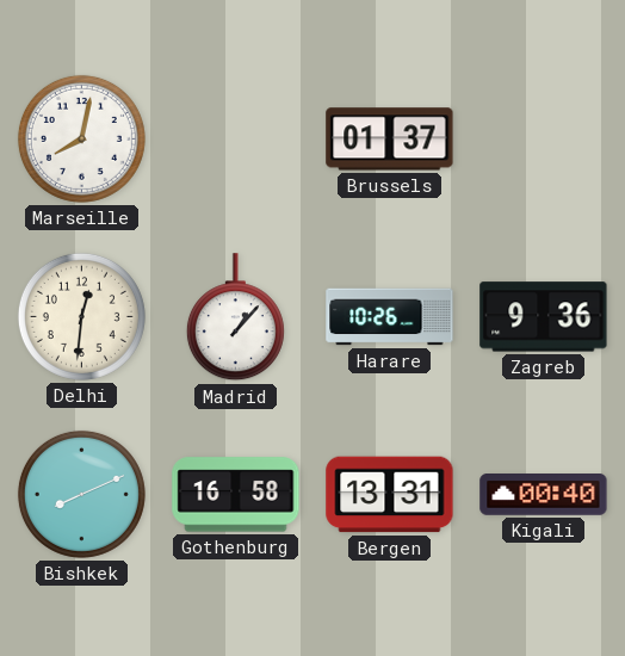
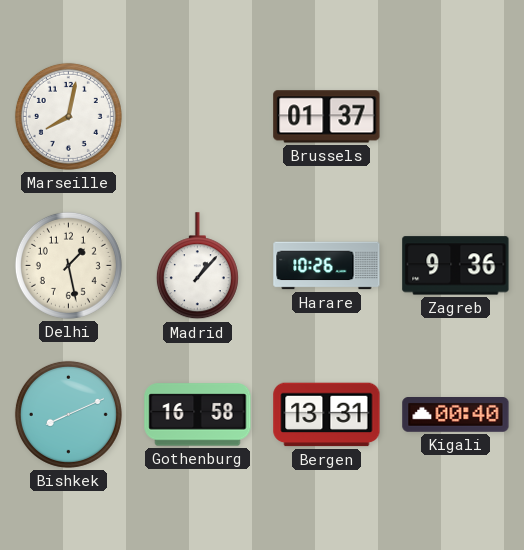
Delhi: 12:31 -> 1:28
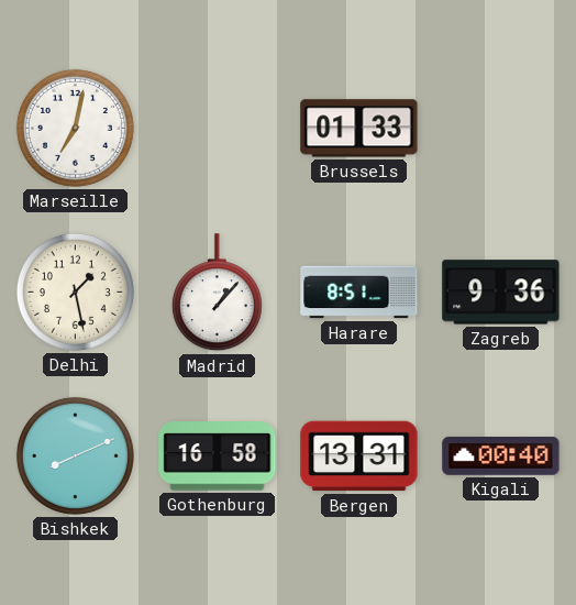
Marseille: 8:02 -> 7:02
Brussels: 01:37 -> 01:33
Harare: 10:26 -> 8:51
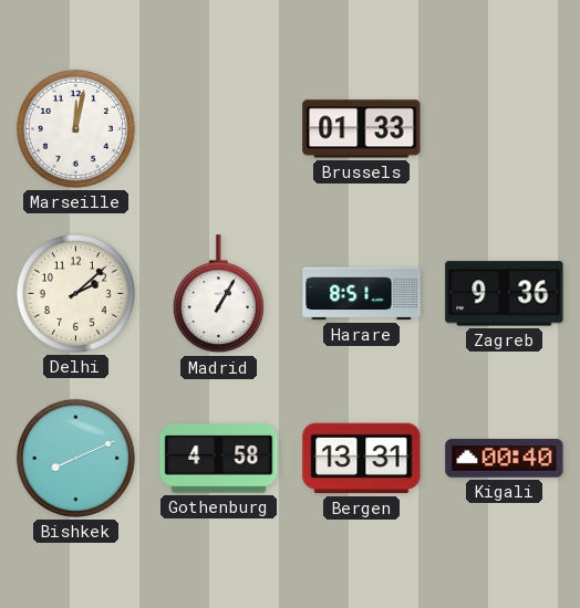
Marseille: 7:02 -> 12:02
Delhi: 1:28 -> 2:08
Madrid: 1:07 -> 1:05
Gothenburg: 16:58 -> 4:58
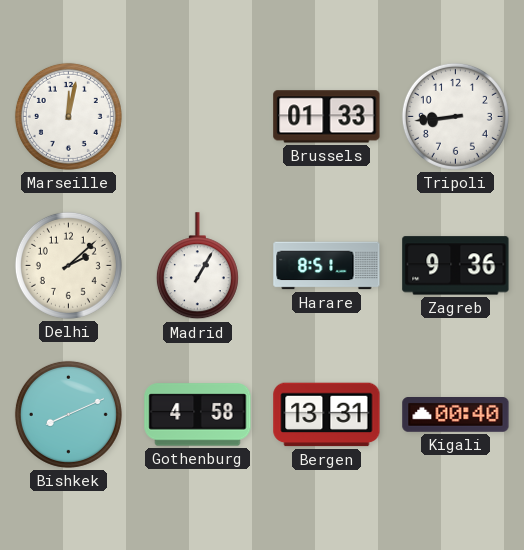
Tripoli: none -> 8:44
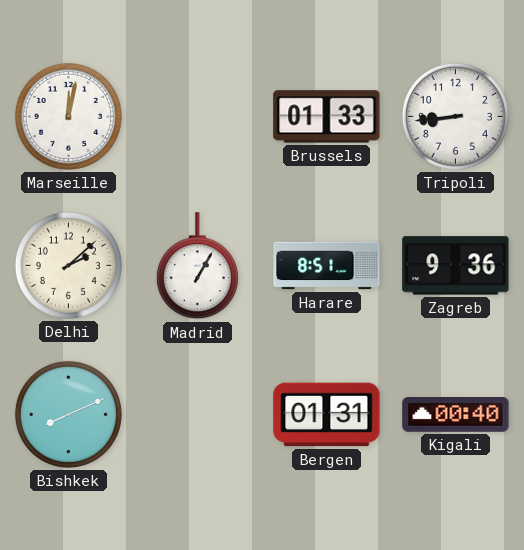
Gothenburg: 4:58 -> none
Bergen: 13:31 -> 01:31
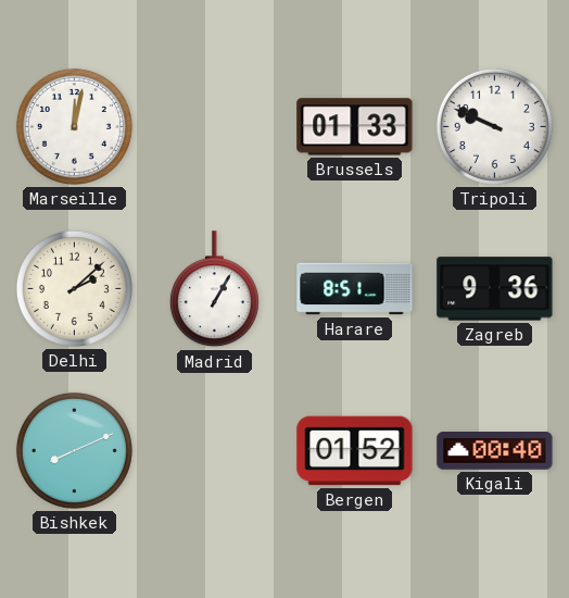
Tripoli: 8:44 -> 9:49
Bergen: 01:31 -> 01:52
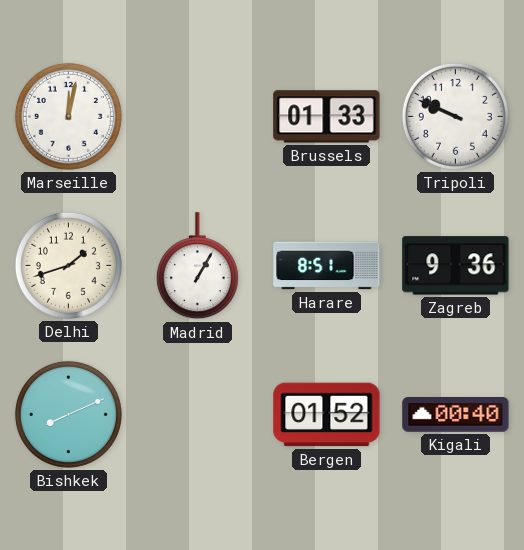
Delhi: 2:08 -> 1:42
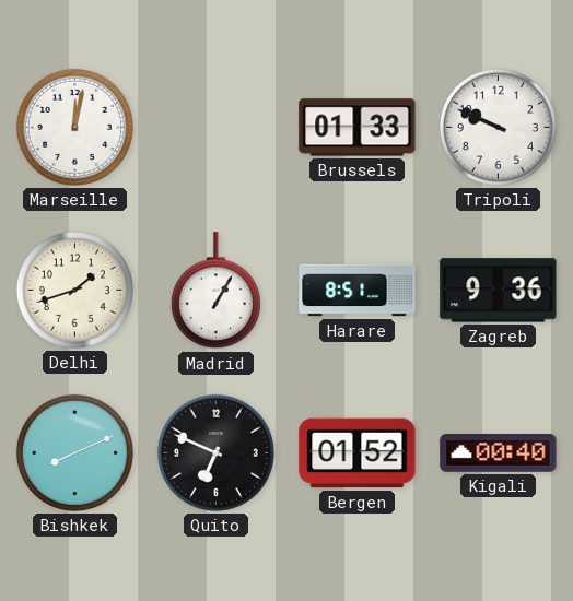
Quito: none -> 6:49
